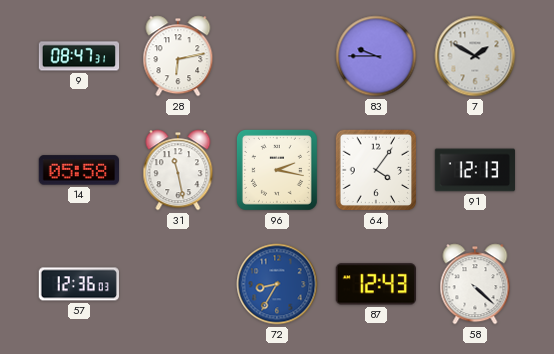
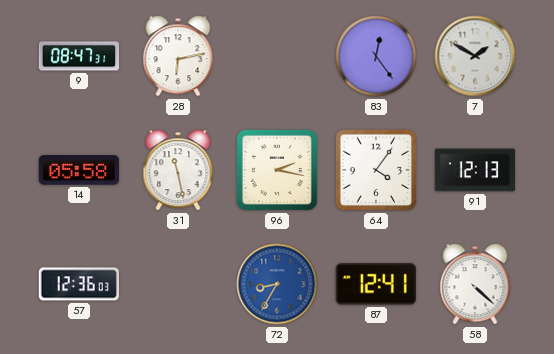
83: 9:45 -> 12:24
87: 12:43 -> 12:41
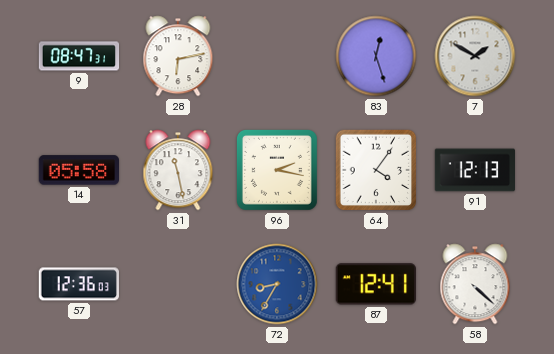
83: 12:24 -> 12:27
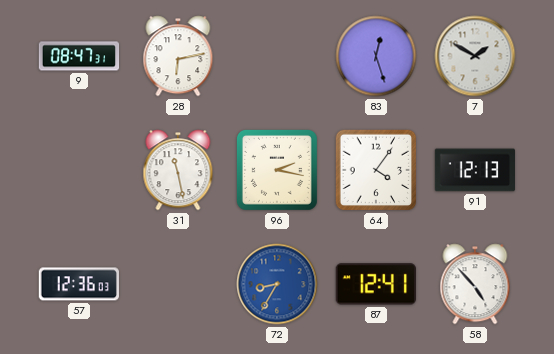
14: 05:58 -> none
58: 4:22 -> 4:53
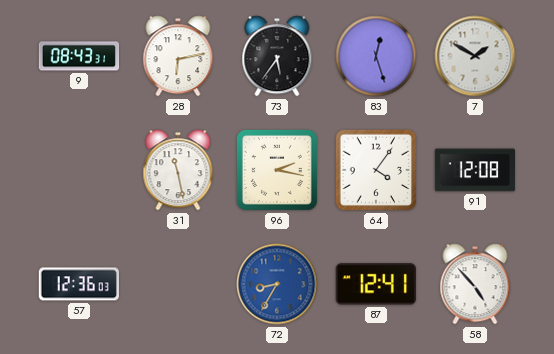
9: 08:47 -> 08:43
73: none -> 5:36
91: 12:13 -> 12:08
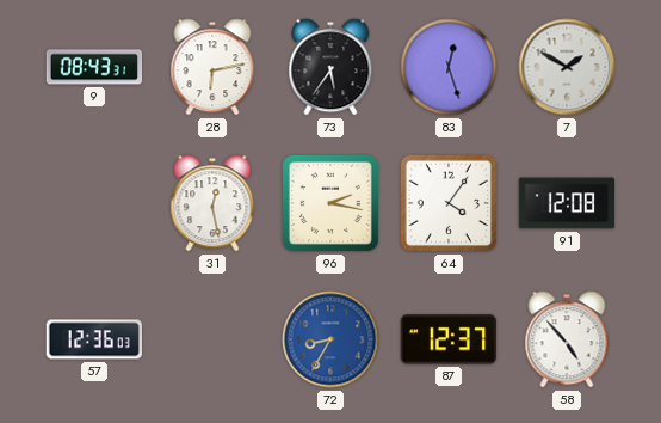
31: 11:28 -> 12:28
87: 12:41 -> 12:37
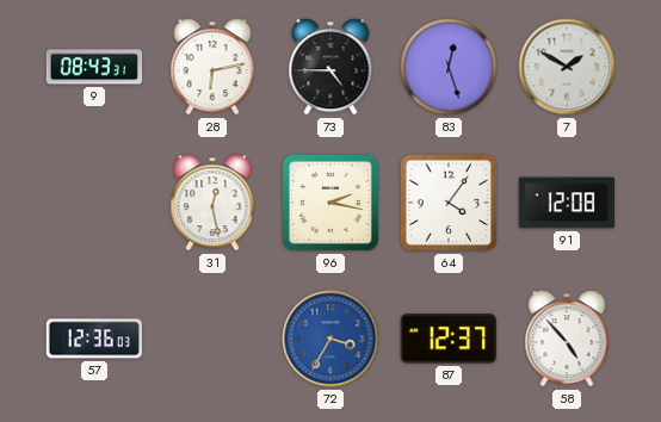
73: 5:36 -> 4:45
72: 8:35 -> 3:35
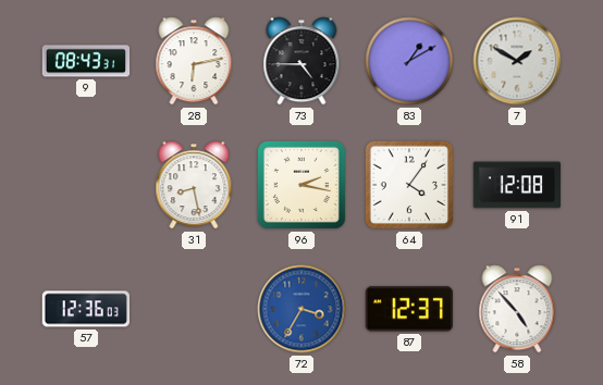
83: 12:27 -> 1:10
31: 12:28 -> 8:28
